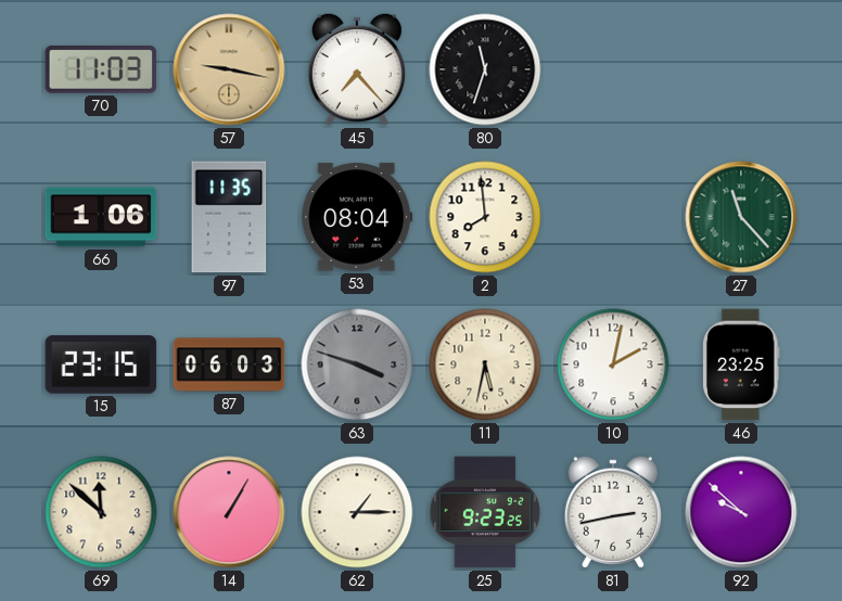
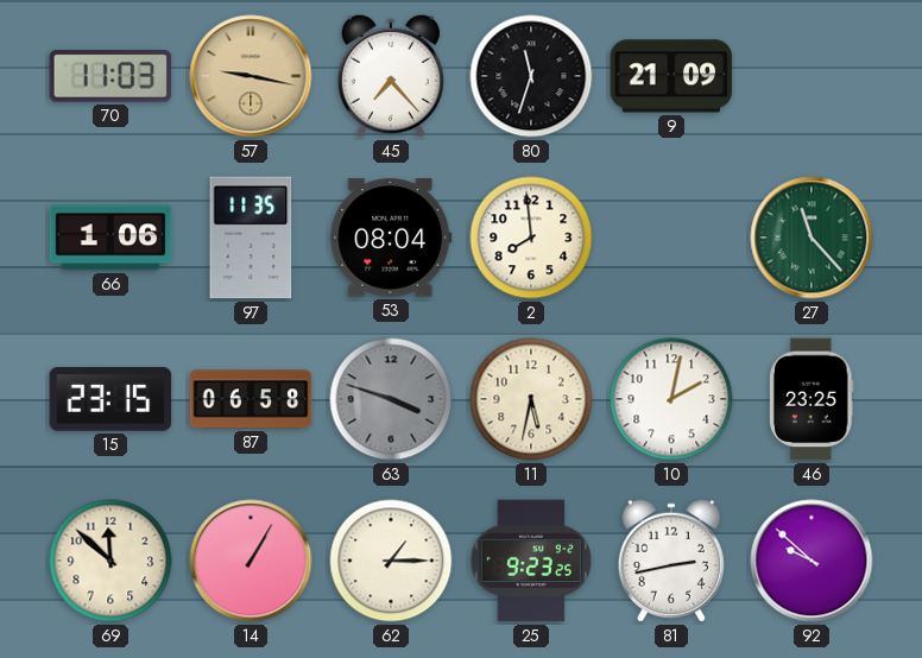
9: none -> 21:09
87: 06:03 -> 06:58
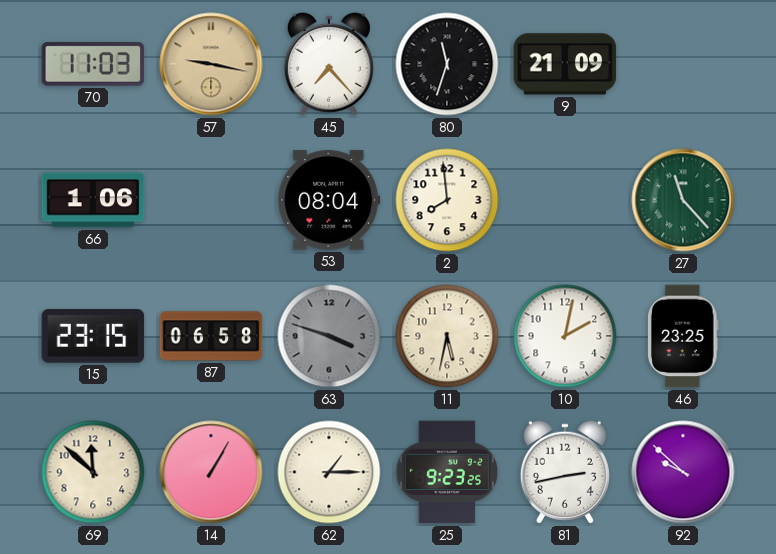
97: 11:35 -> none
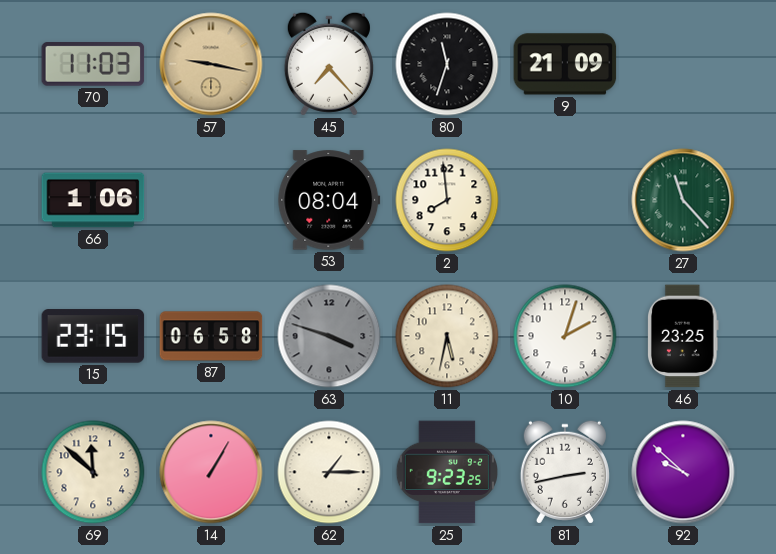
10: 2:02 -> 2:03
